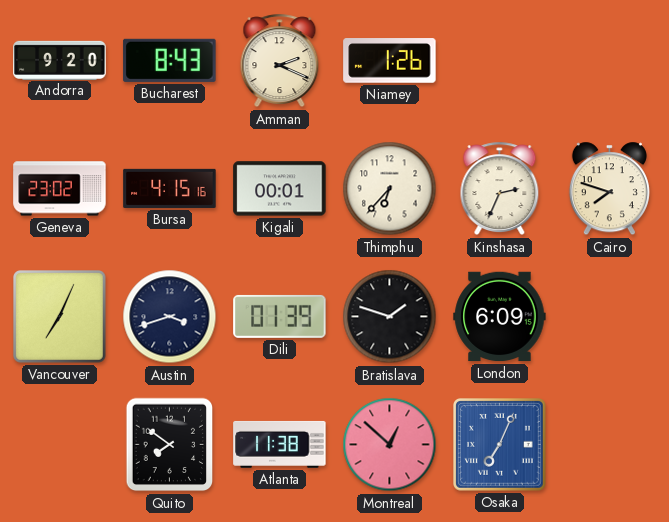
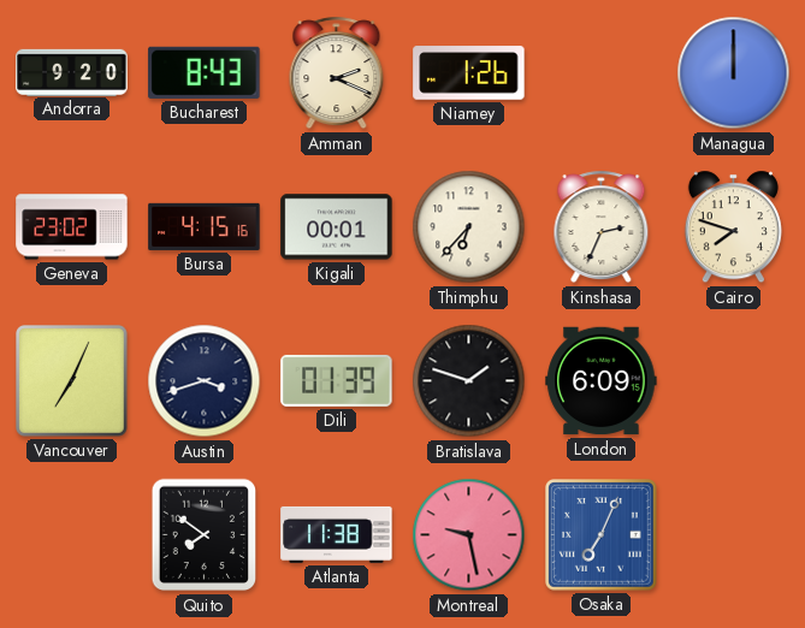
Managua: none -> 12:00
Montreal: 12:52 -> 9:28
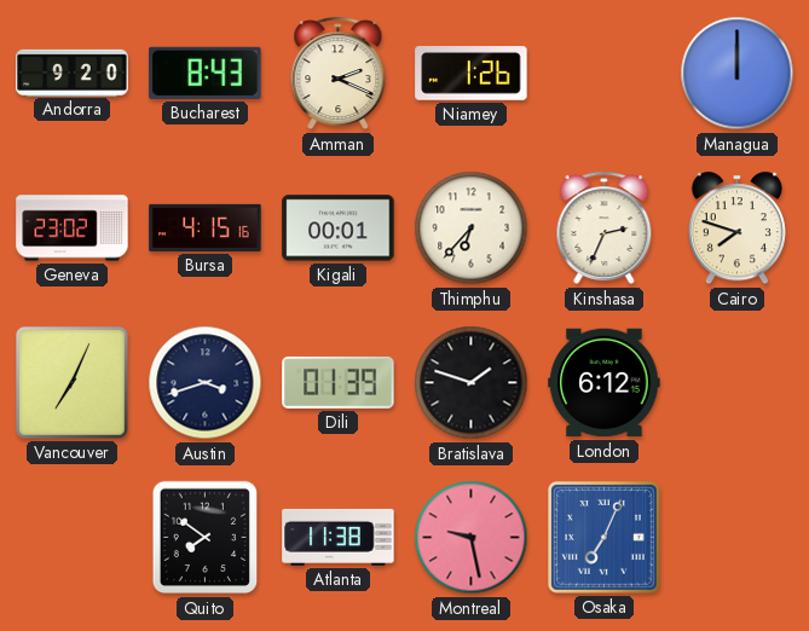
London: 6:09 -> 6:12
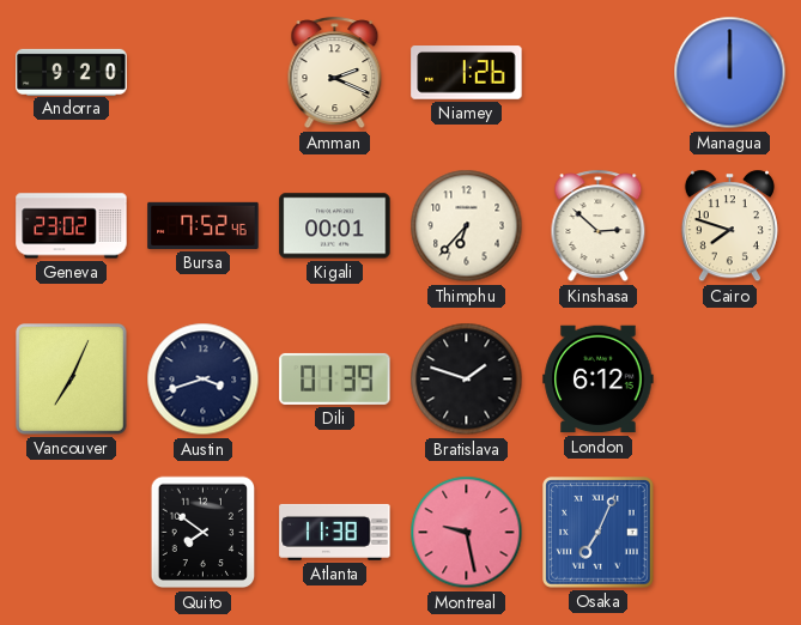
Bucharest: 8:43 -> none
Bursa: 4:15 -> 7:52
Kinshasa: 2:34 -> 2:52
